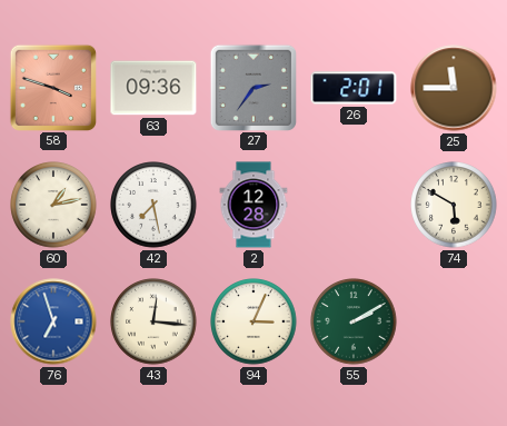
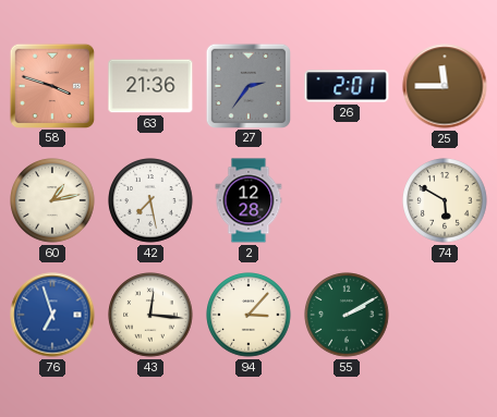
63: 09:36 -> 21:36
94: 3:04 -> 3:07
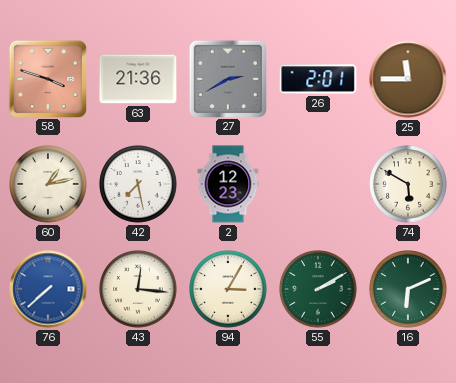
27: 2:36 -> 2:40
2: 12:28 -> 12:23
76: 6:57 -> 7:38
94: 3:07 -> 3:05
16: none -> 6:11
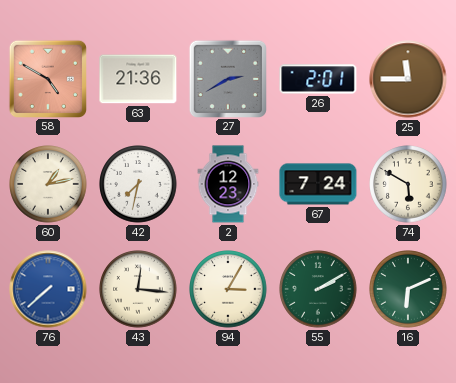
58: 3:48 -> 4:50
42: 7:28 -> 7:32
67: none -> 7:24
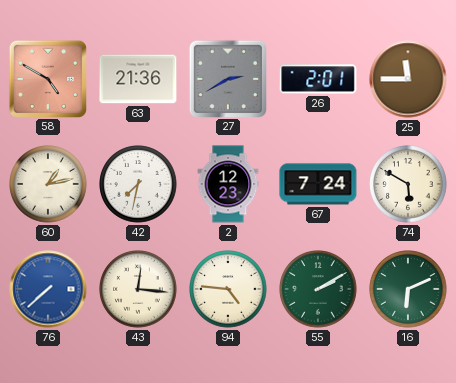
94: 3:05 -> 4:46
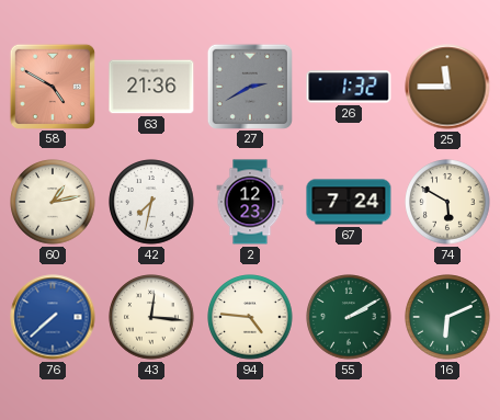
26: 2:01 -> 1:32
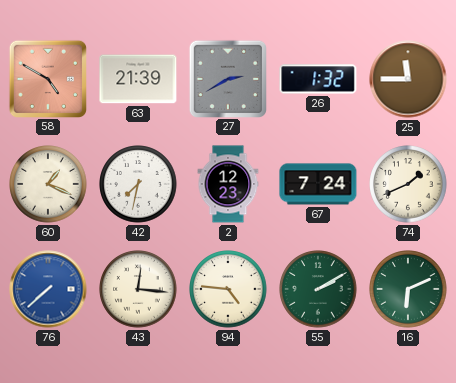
63: 21:36 -> 21:39
60: 1:13 -> 1:19
74: 5:50 -> 1:41
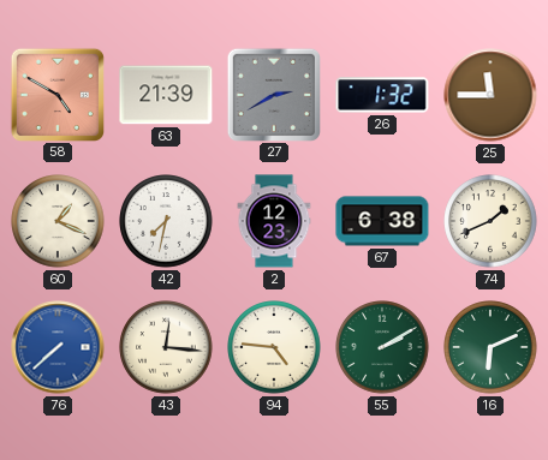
67: 7:24 -> 6:38
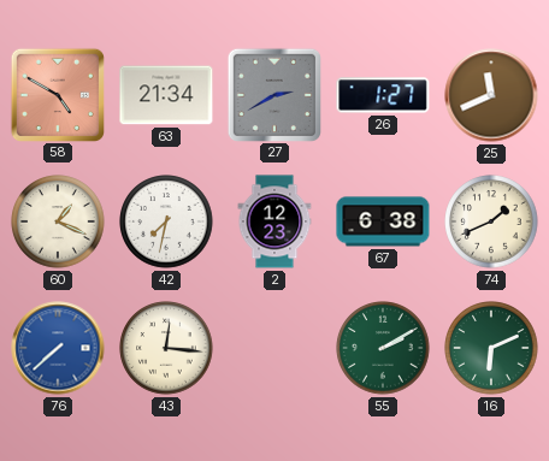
63: 21:39 -> 21:34
26: 1:32 -> 1:27
25: 11:45 -> 11:41
94: 4:46 -> none
